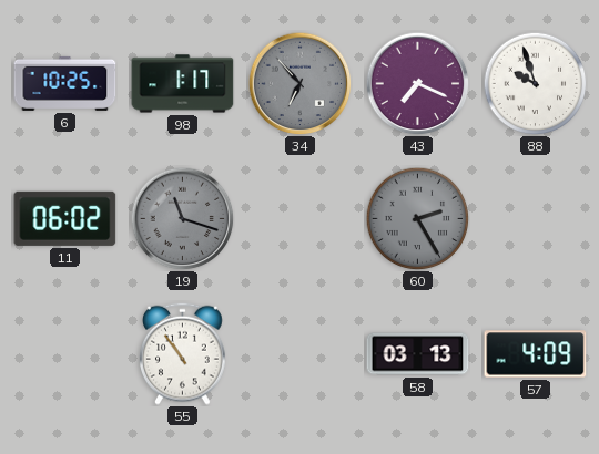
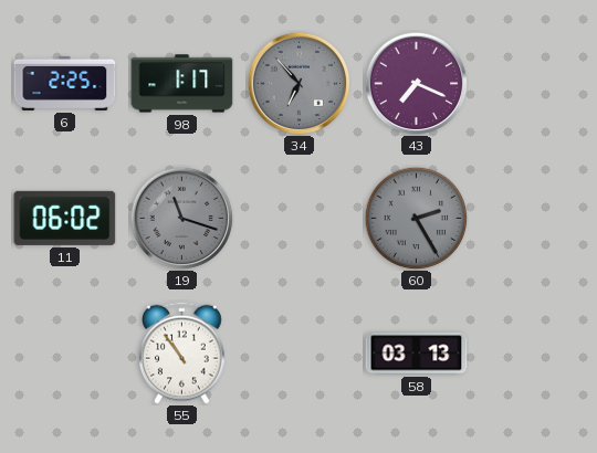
6: 10:25 -> 2:25
88: 9:57 -> none
57: 4:09 -> none
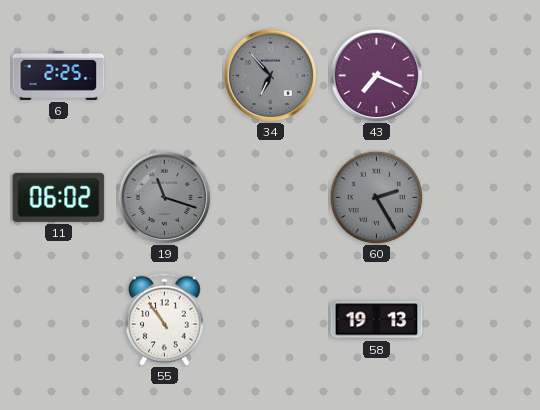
98: 1:17 -> none
58: 03:13 -> 19:13
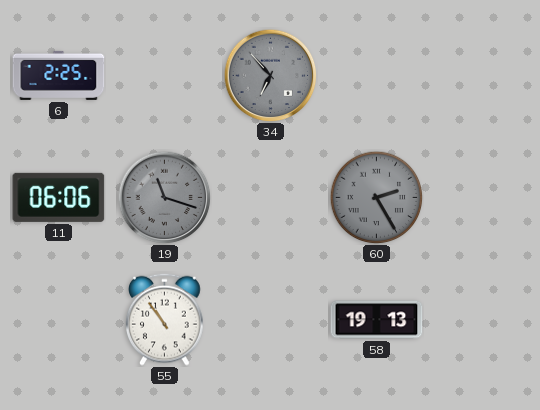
43: 7:19 -> none
11: 06:02 -> 06:06
